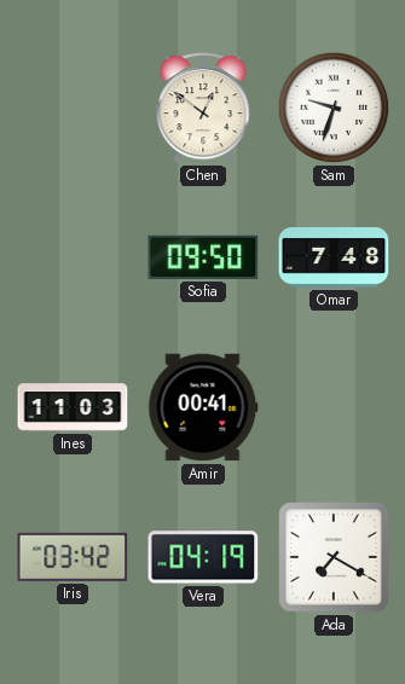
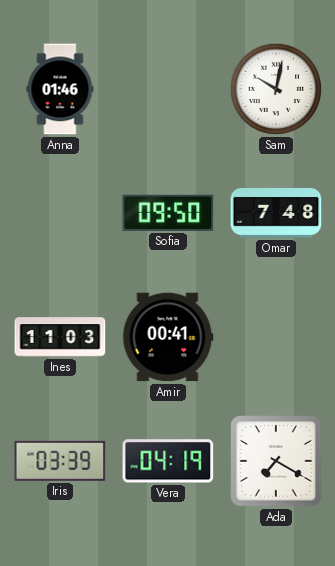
Anna: none -> 01:46
Chen: 12:51 -> none
Sam: 9:33 -> 10:02
Iris: 03:42 -> 03:39
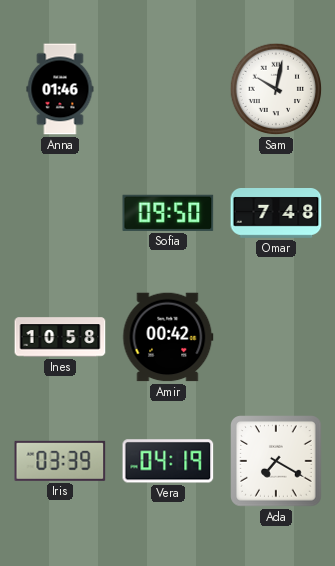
Ines: 11:03 -> 10:58
Amir: 00:41 -> 00:42
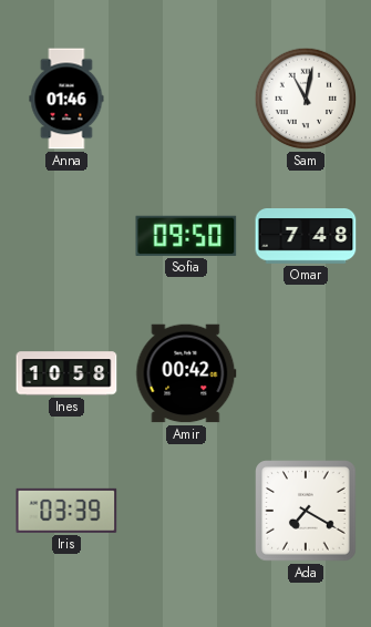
Sam: 10:02 -> 11:02
Vera: 04:19 -> none
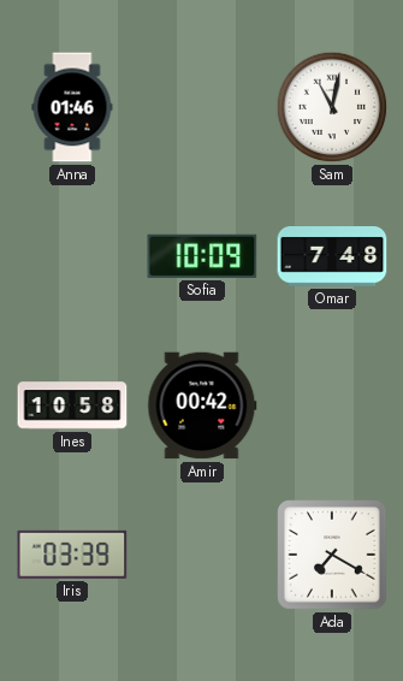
Sofia: 09:50 -> 10:09
